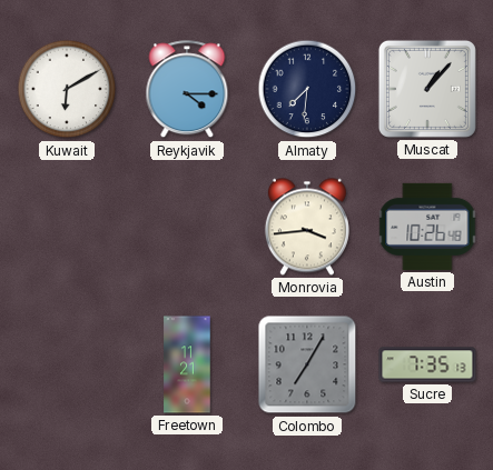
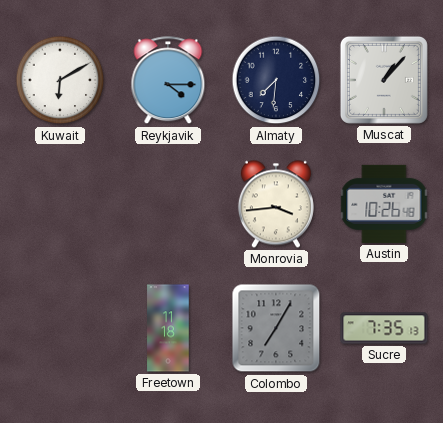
Freetown: 11:21 -> 11:18
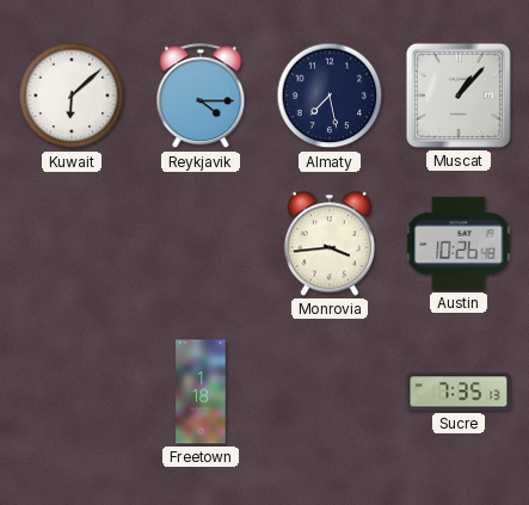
Kuwait: 6:10 -> 6:08
Almaty: 7:31 -> 7:28
Freetown: 11:18 -> 1:18
Colombo: 7:05 -> none
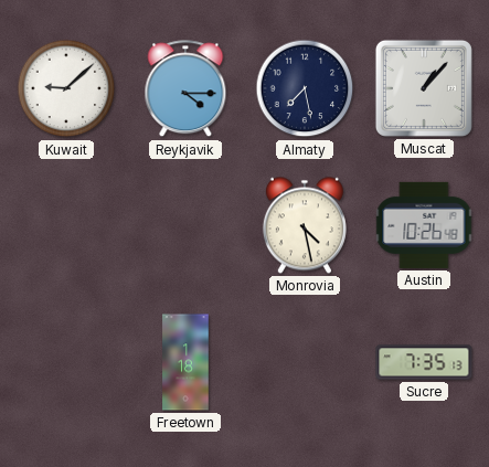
Kuwait: 6:08 -> 9:08
Monrovia: 3:44 -> 4:28
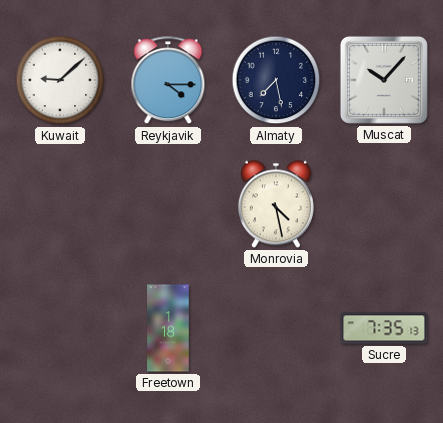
Muscat: 1:07 -> 10:07
Austin: 10:26 -> none
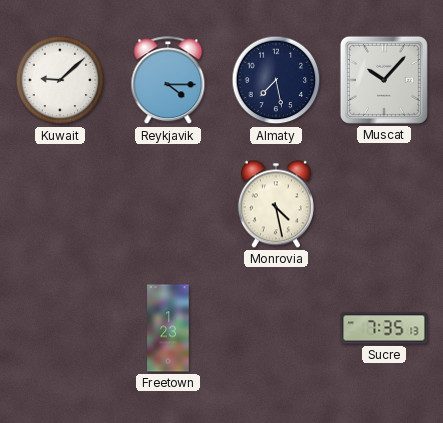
Freetown: 1:18 -> 1:23
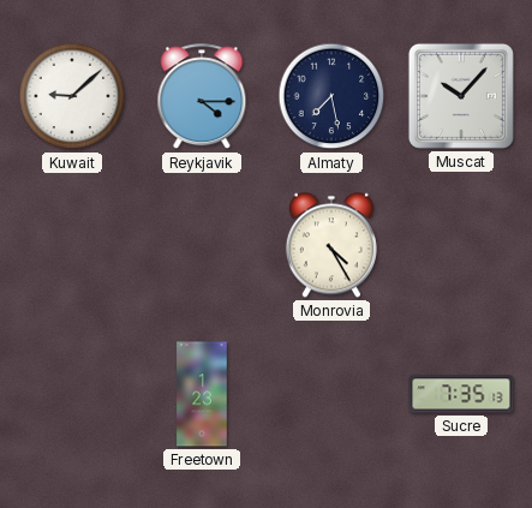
Monrovia: 4:28 -> 4:25
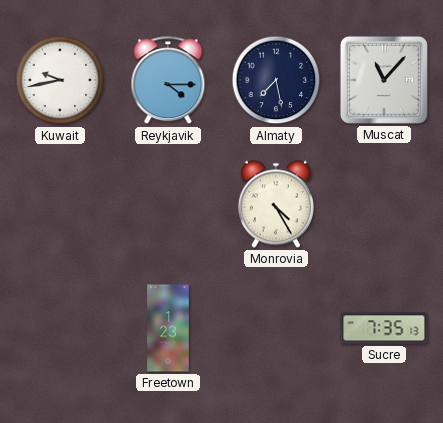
Kuwait: 9:08 -> 9:43
Muscat: 10:07 -> 11:07
